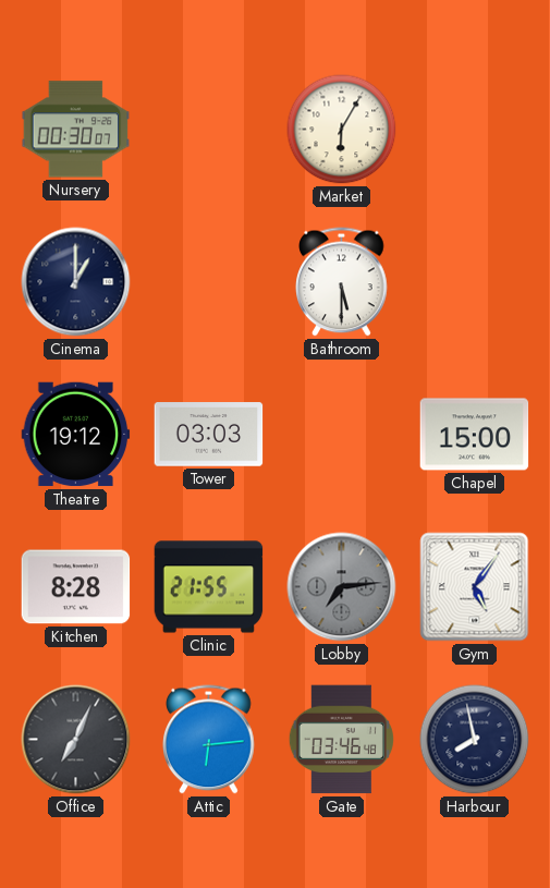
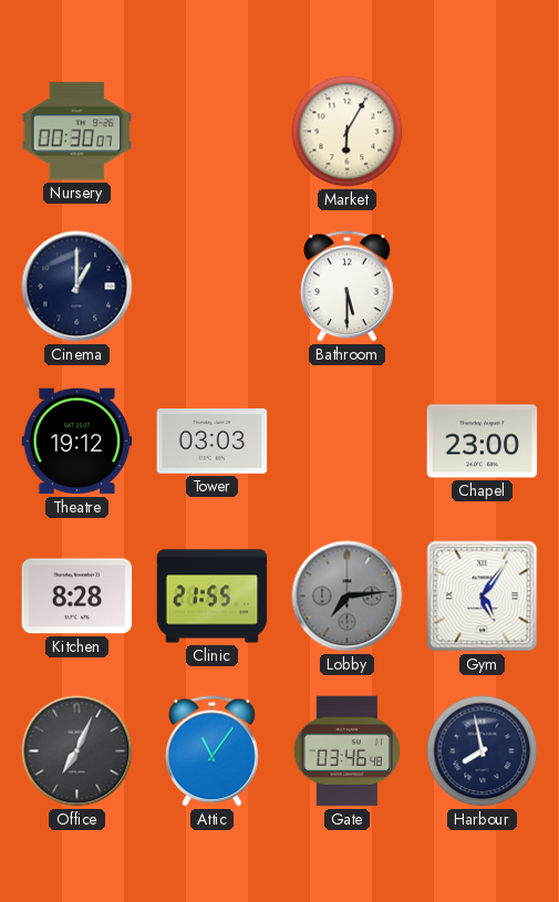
Chapel: 15:00 -> 23:00
Attic: 6:14 -> 11:06
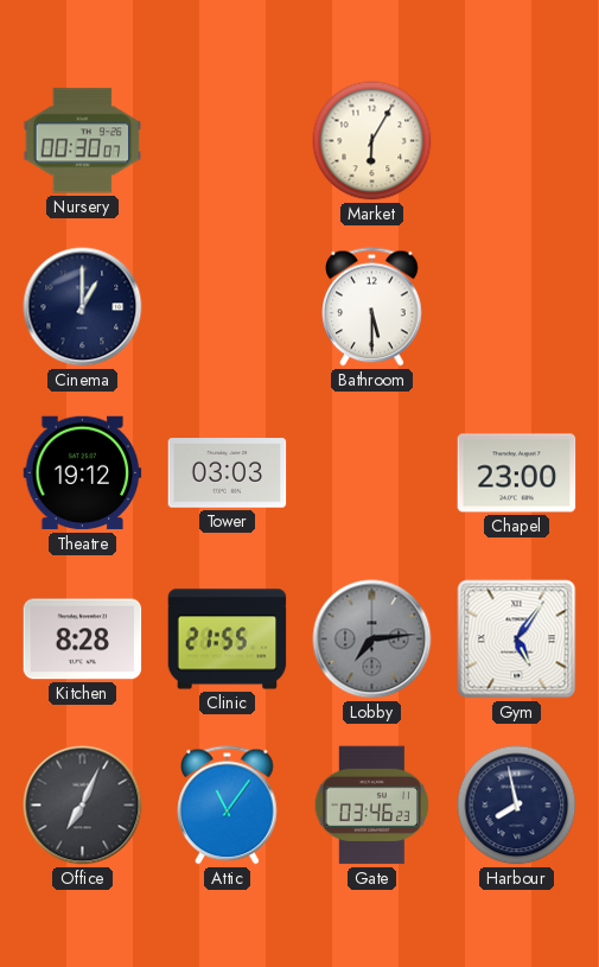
Gate: 03:46:48 -> 03:46:23
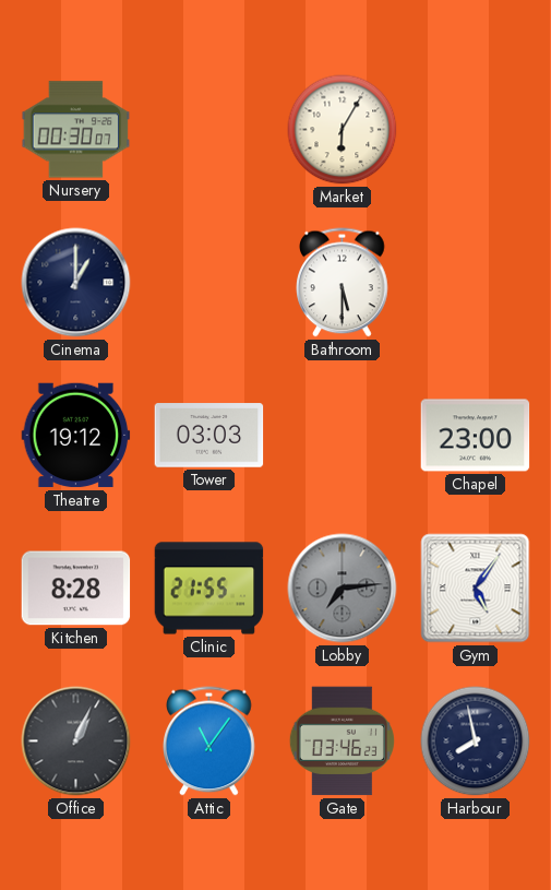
Office: 7:04 -> 1:04
